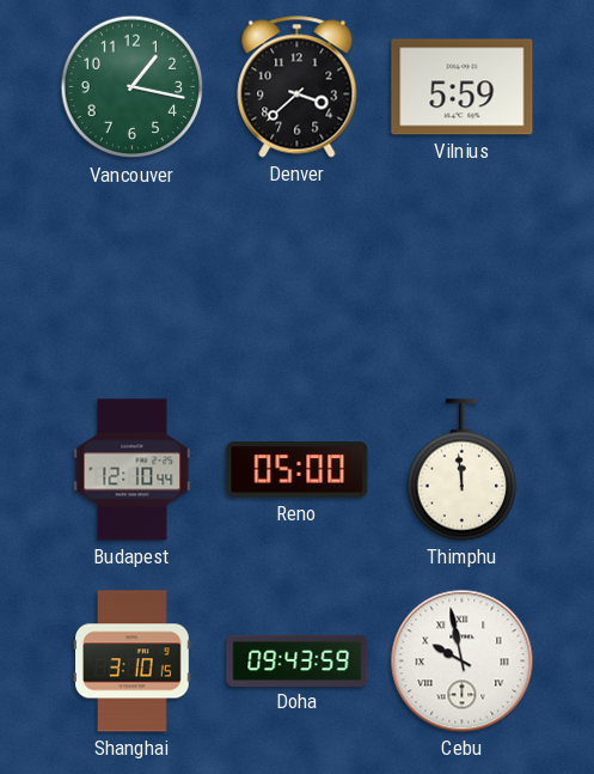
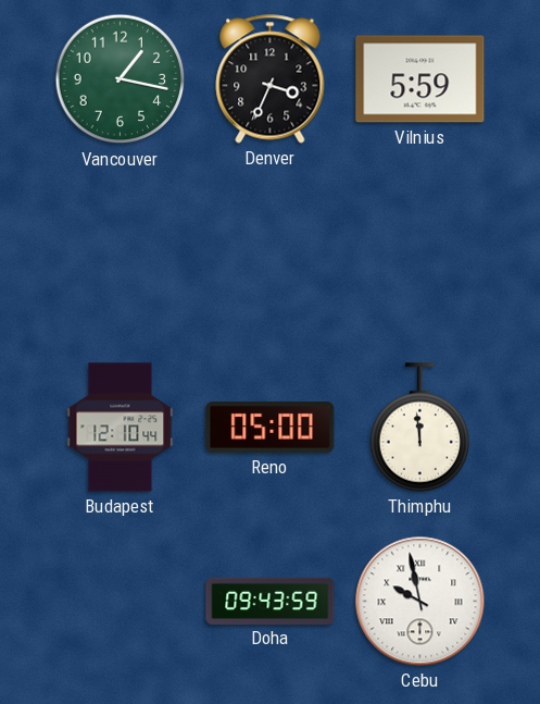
Denver: 3:38 -> 3:34
Shanghai: 3:10 -> none
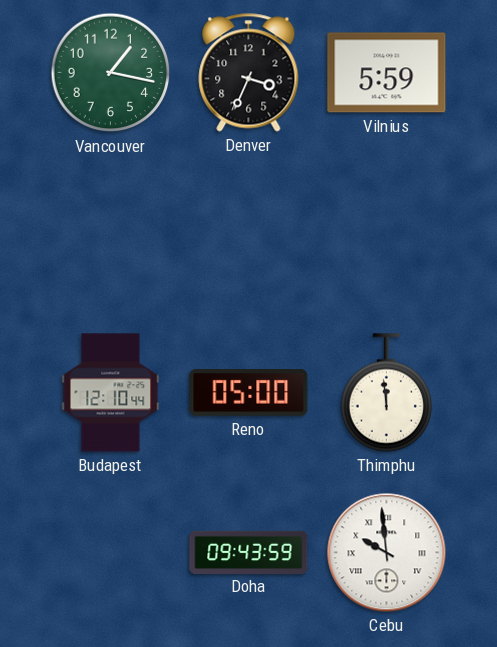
Cebu: 9:58 -> 9:59
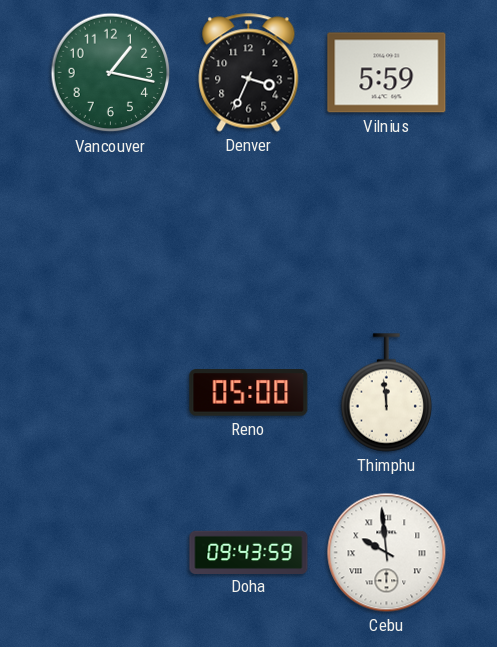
Budapest: 12:10 -> none
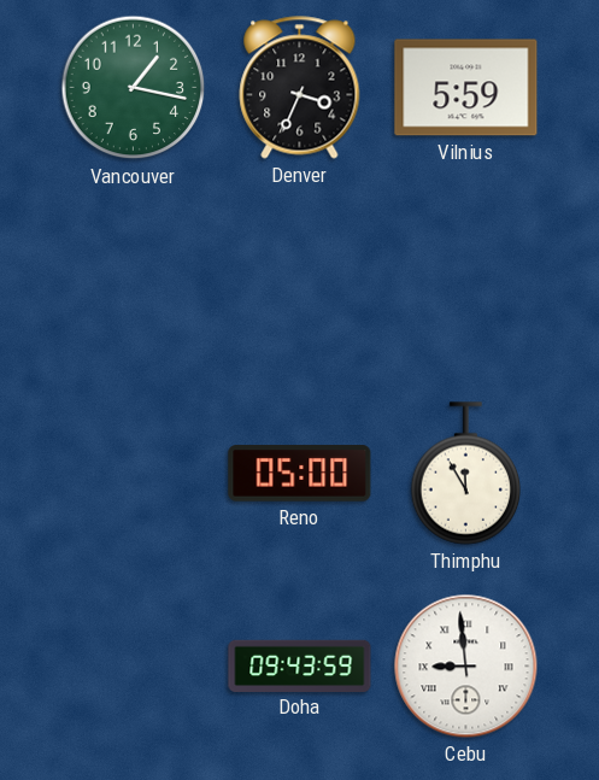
Thimphu: 11:59 -> 11:55
Cebu: 9:59 -> 8:59
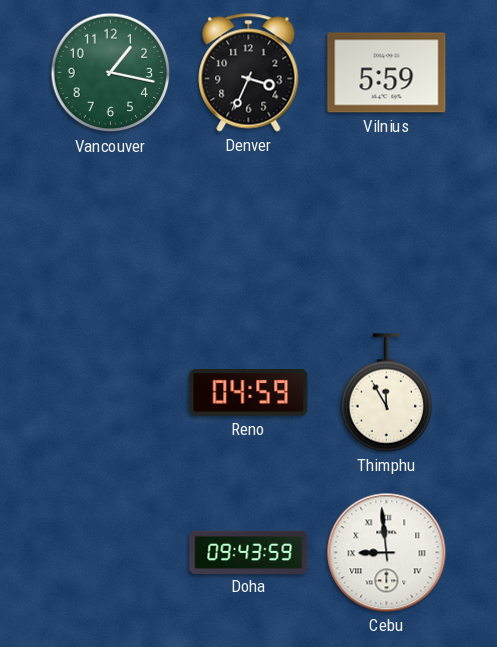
Reno: 05:00 -> 04:59
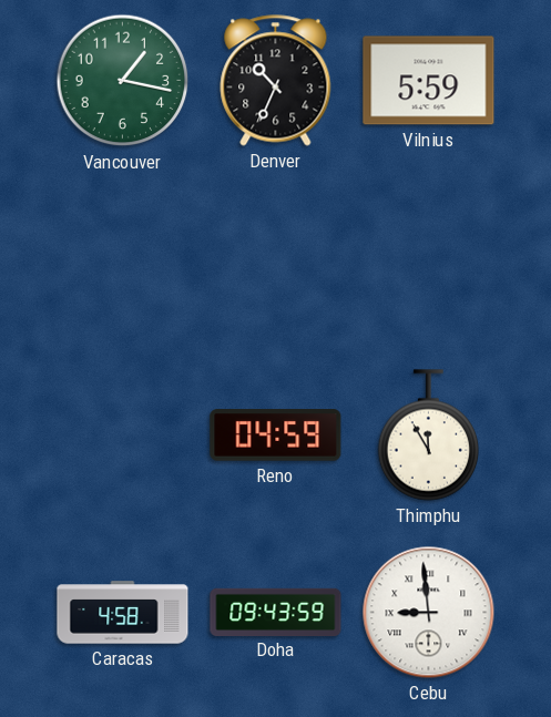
Denver: 3:34 -> 10:34
Caracas: none -> 4:58
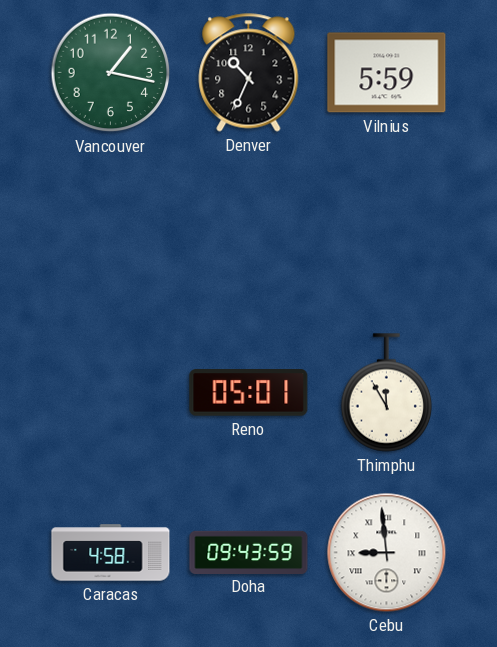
Reno: 04:59 -> 05:01
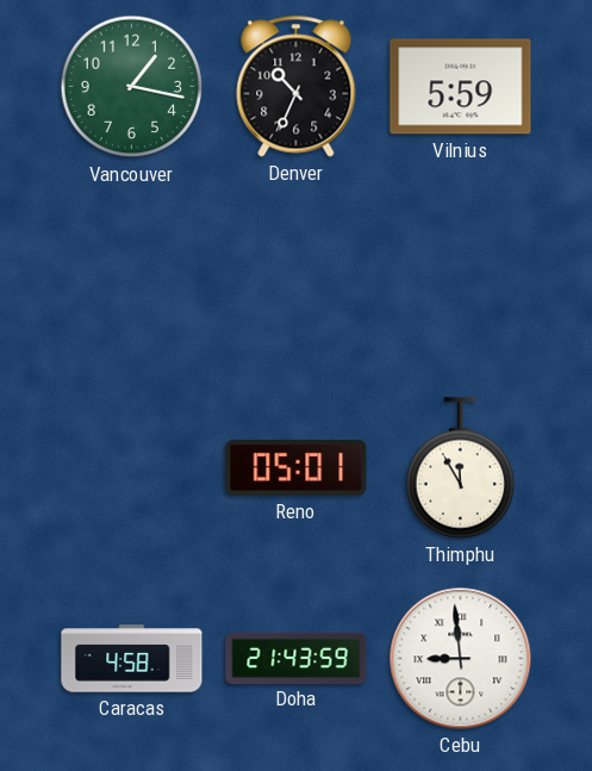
Doha: 09:43 -> 21:43
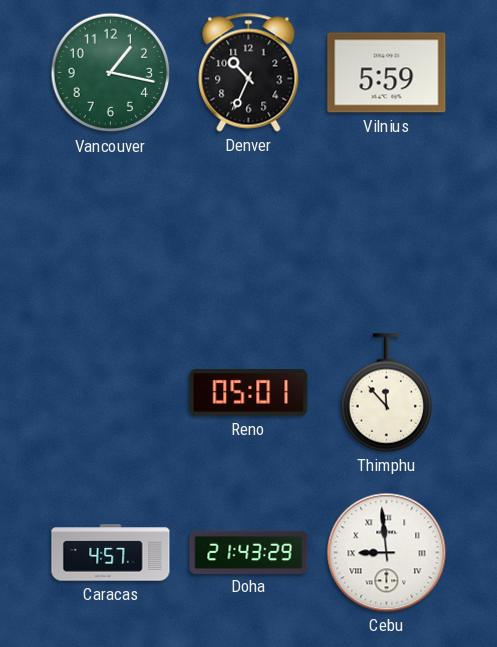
Thimphu: 11:55 -> 11:53
Caracas: 4:58 -> 4:57
Doha: 21:43:59 -> 21:43:29
